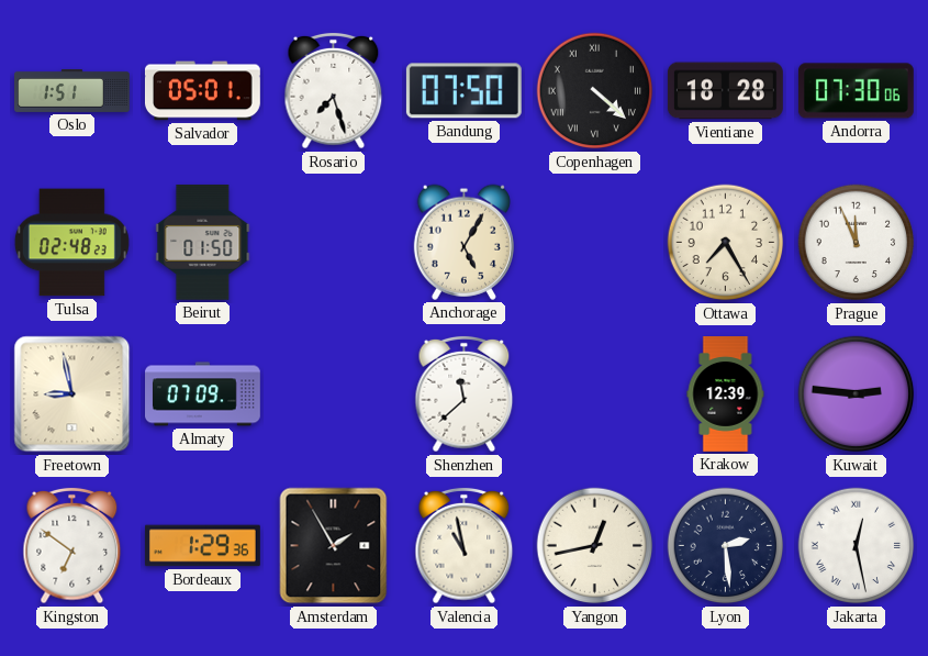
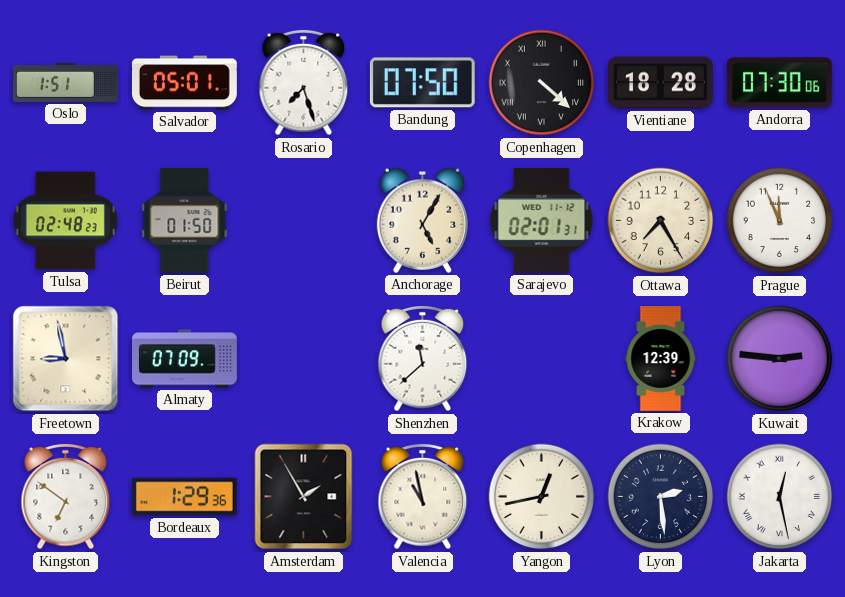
Sarajevo: none -> 02:01
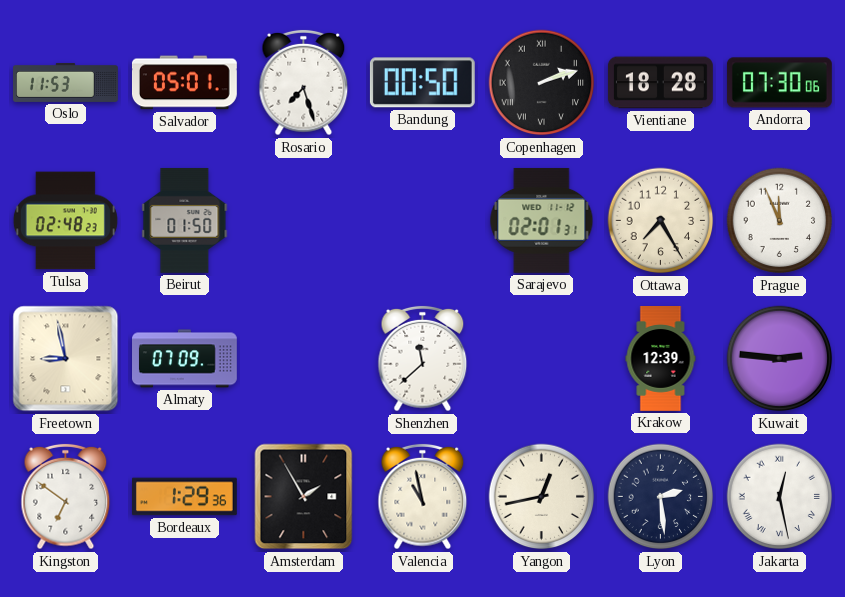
Oslo: 1:51 -> 11:53
Bandung: 07:50 -> 00:50
Copenhagen: 4:22 -> 2:12
Anchorage: 5:05 -> none
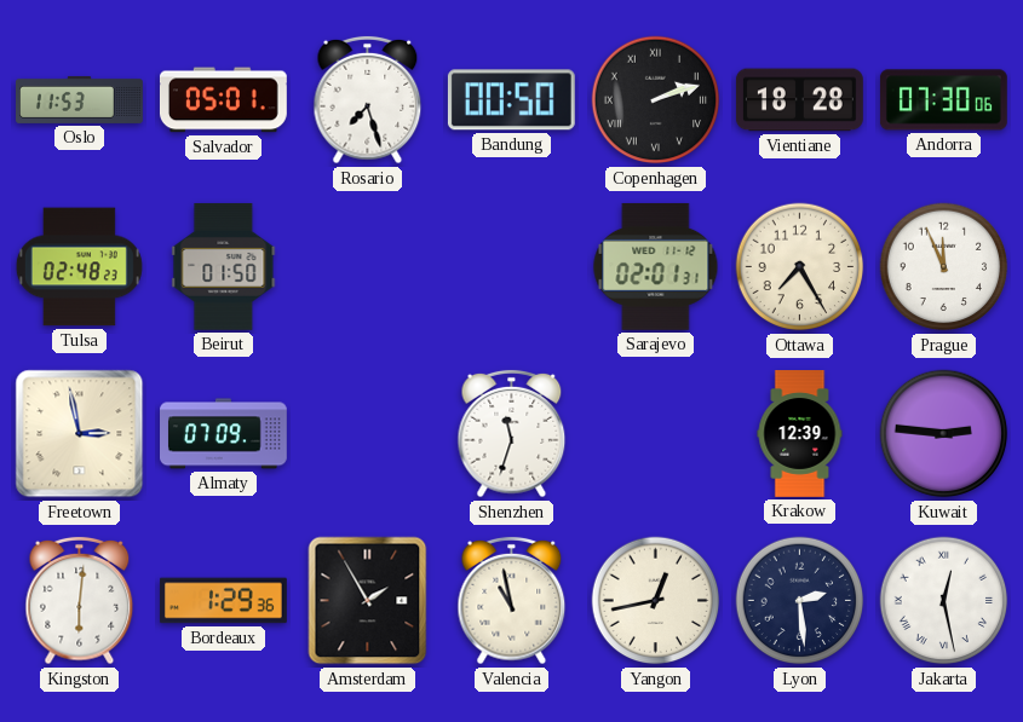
Freetown: 8:58 -> 2:58
Shenzhen: 11:38 -> 11:33
Kingston: 6:51 -> 6:01
